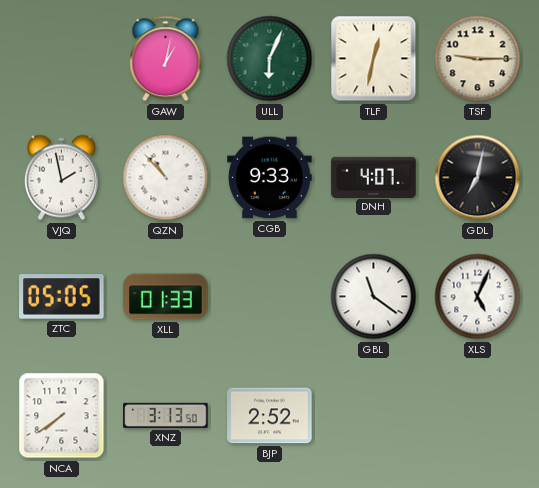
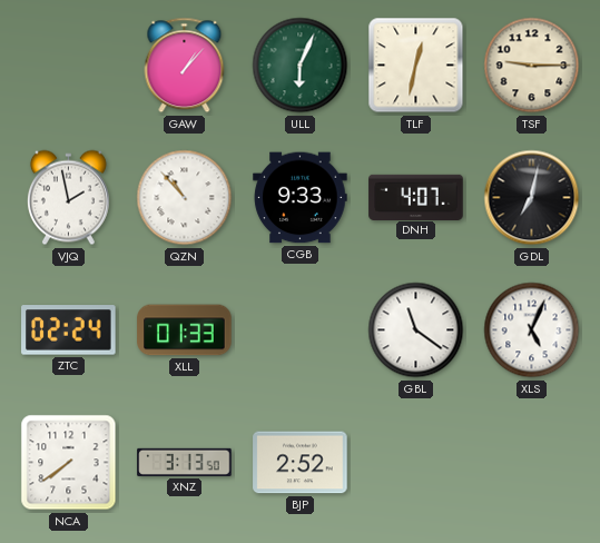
GAW: 1:02 -> 1:07
ZTC: 05:05 -> 02:24
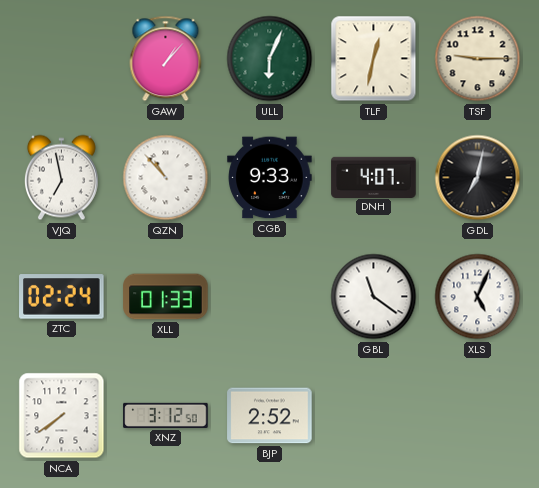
VJQ: 1:58 -> 6:58
XNZ: 3:13 -> 3:12
